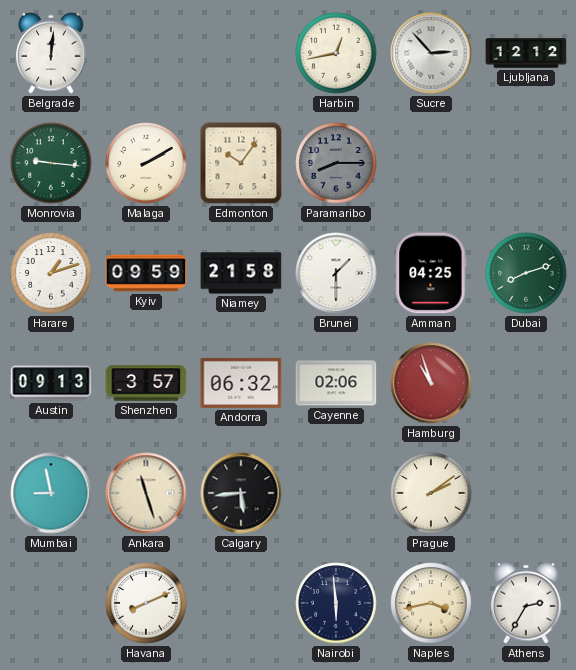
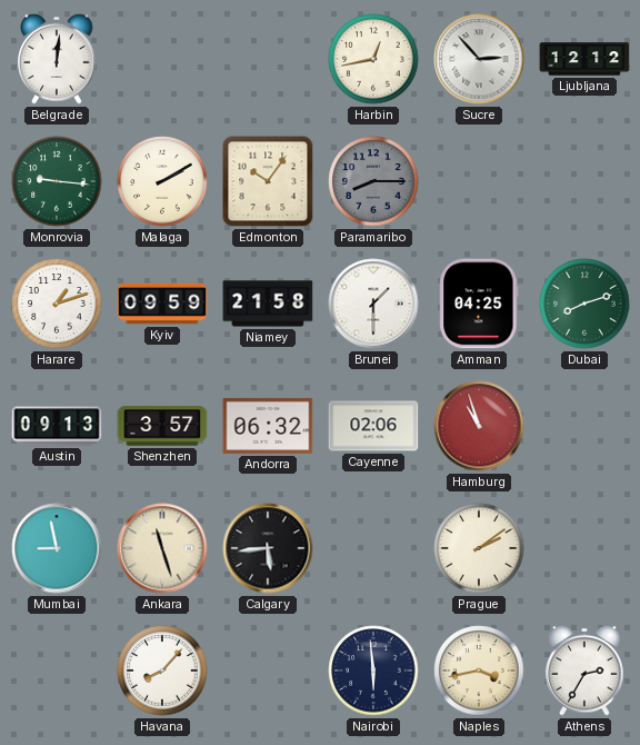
Havana: 8:11 -> 8:07
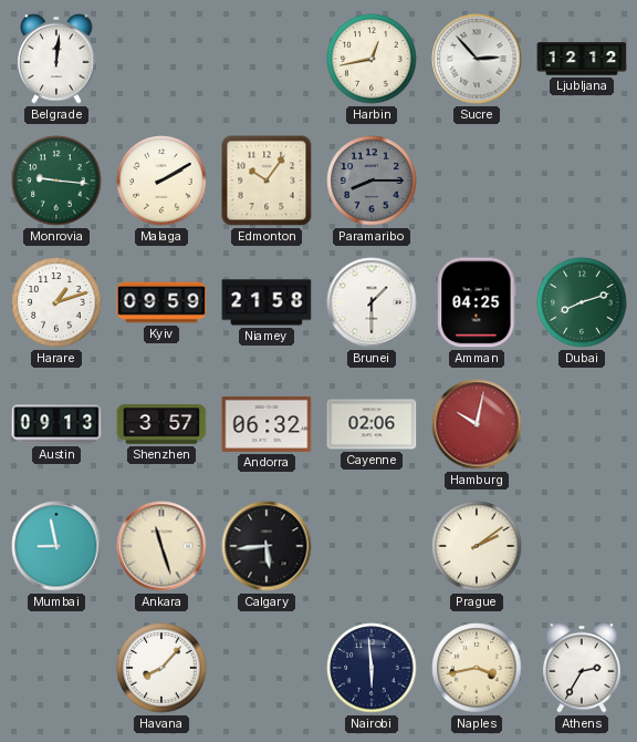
Hamburg: 10:57 -> 10:02
